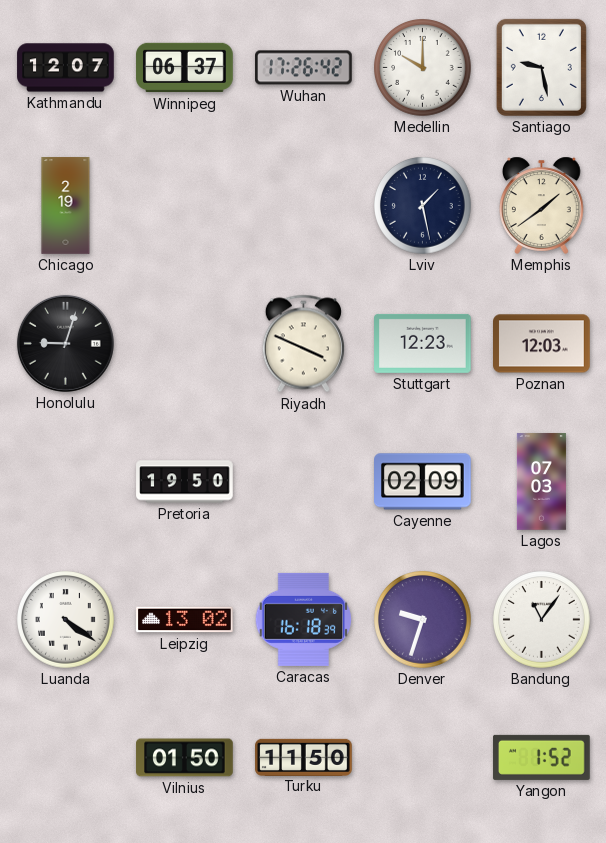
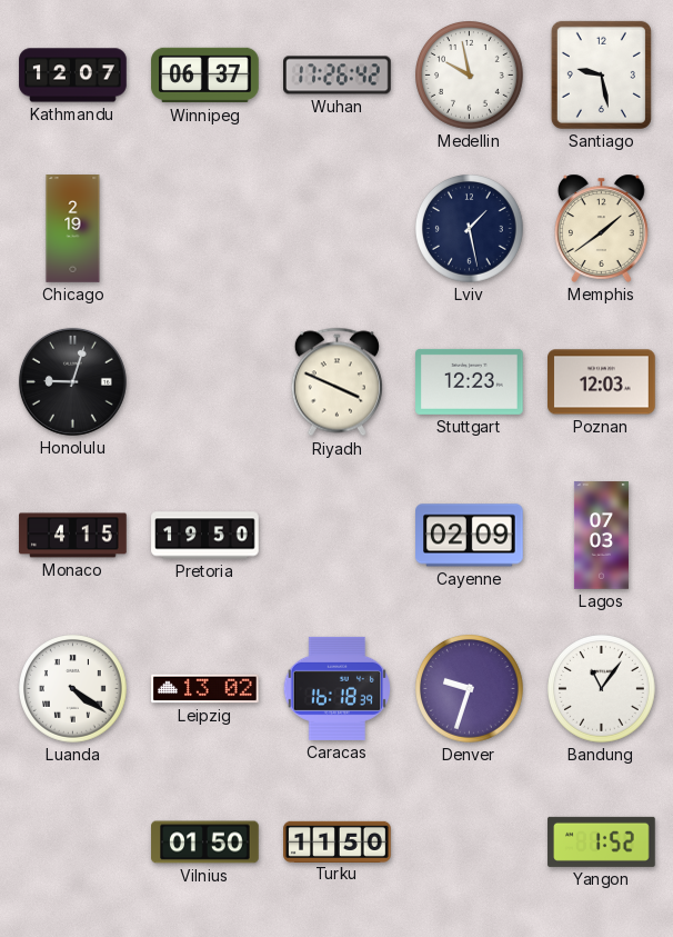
Medellin: 10:00 -> 9:58
Monaco: none -> 4:15
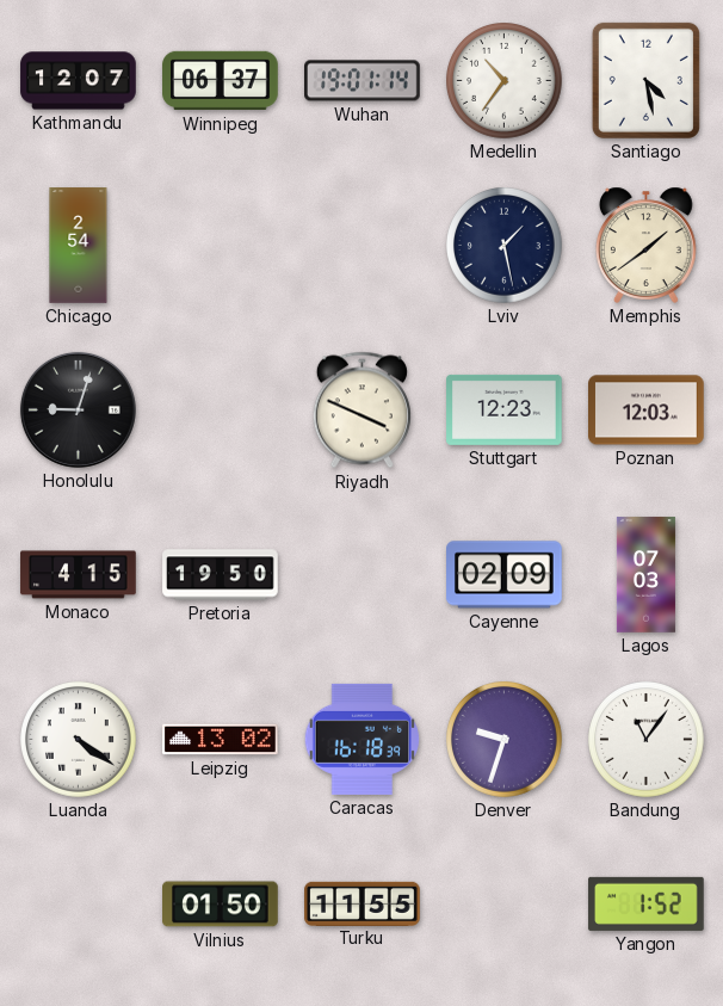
Wuhan: 17:26 -> 19:01
Medellin: 9:58 -> 10:36
Santiago: 9:28 -> 4:28
Chicago: 2:19 -> 2:54
Turku: 11:50 -> 11:55
